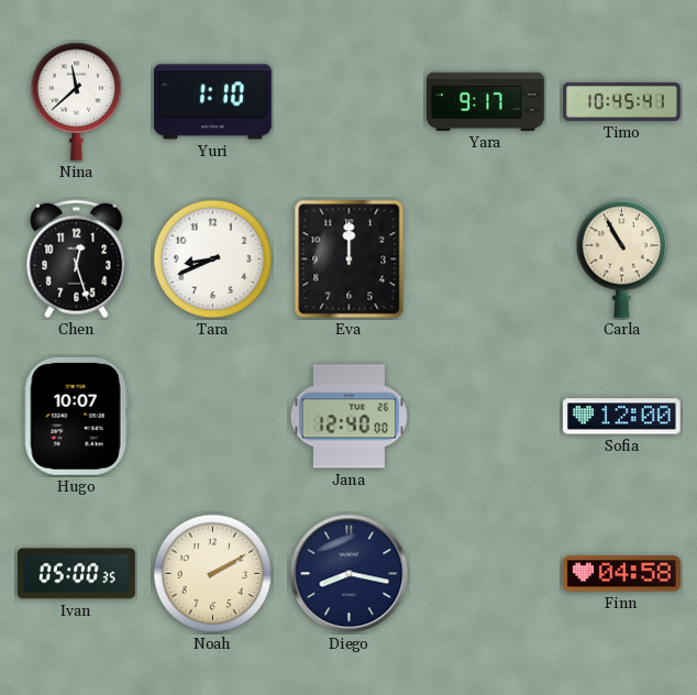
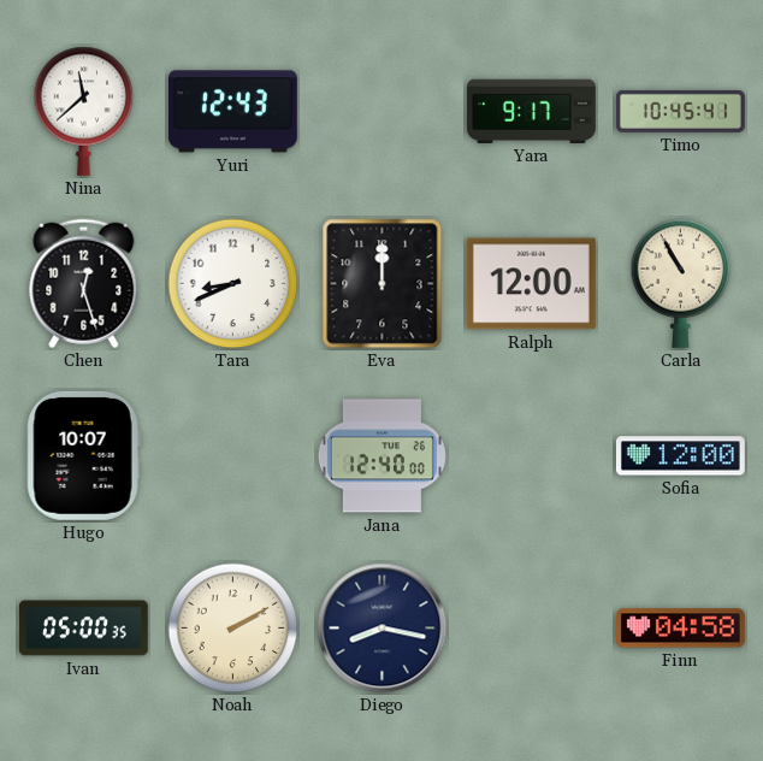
Yuri: 1:10 -> 12:43
Ralph: none -> 12:00
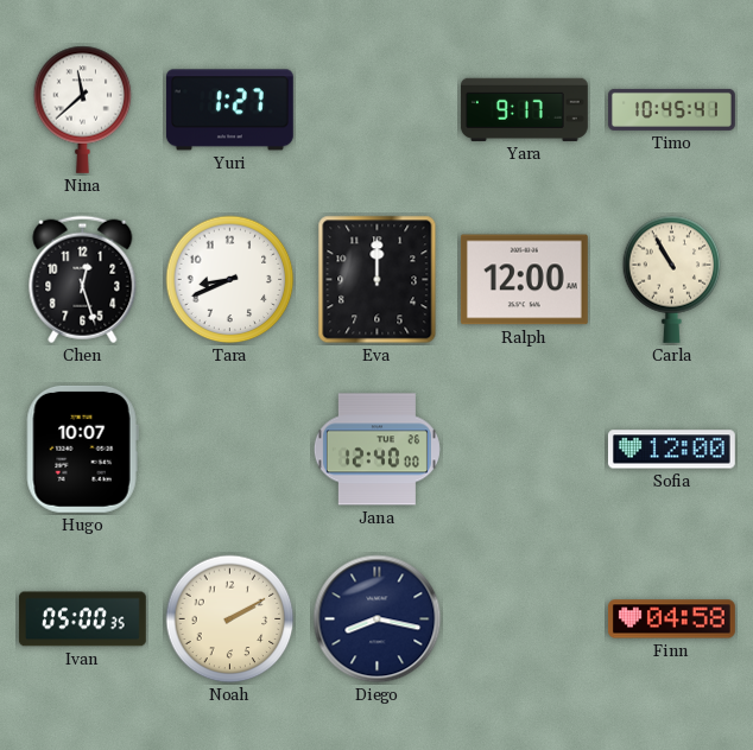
Yuri: 12:43 -> 1:27
